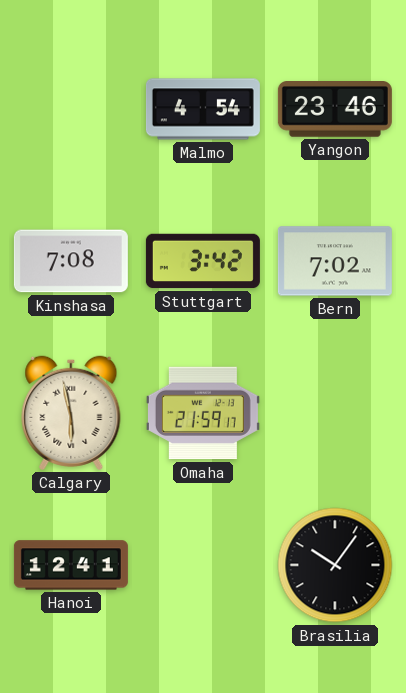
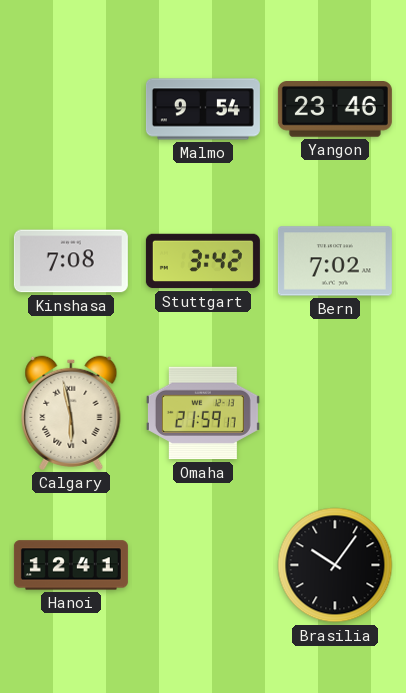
Malmo: 4:54 -> 9:54
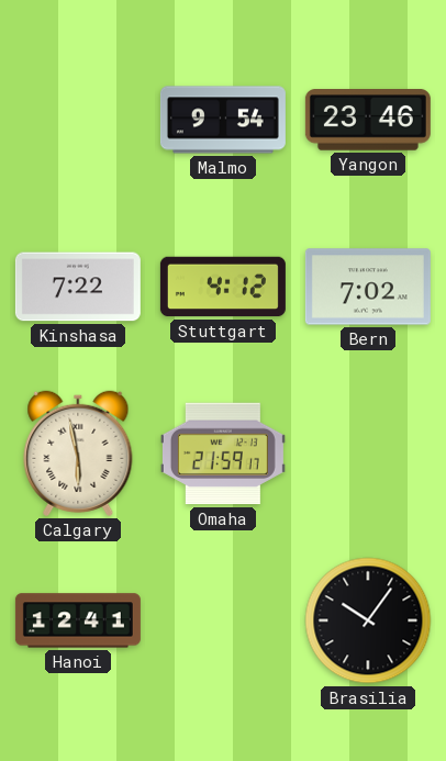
Kinshasa: 7:08 -> 7:22
Stuttgart: 3:42 -> 4:12
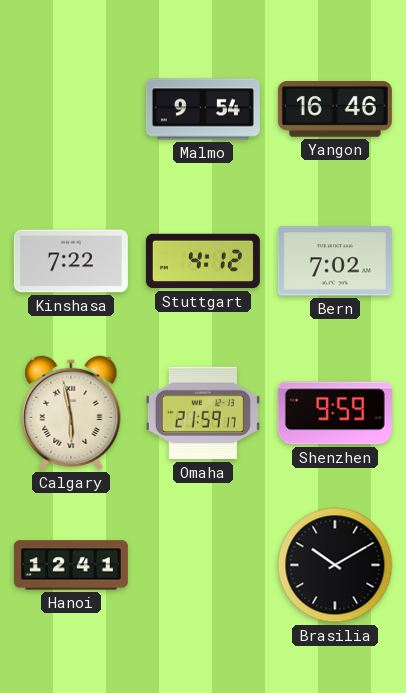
Yangon: 23:46 -> 16:46
Shenzhen: none -> 9:59
Brasilia: 10:06 -> 10:10
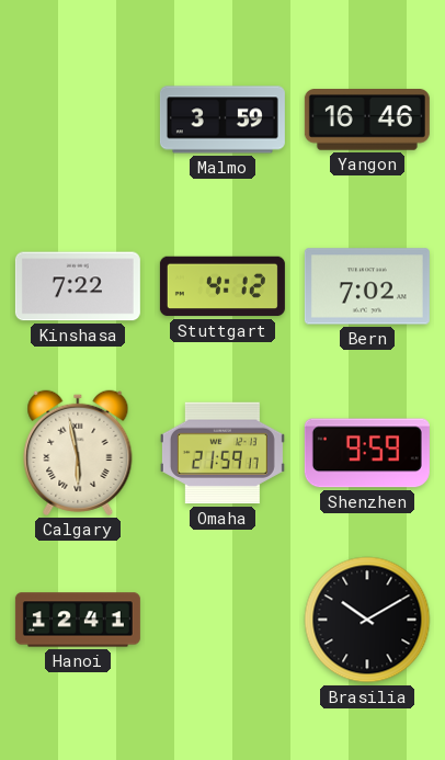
Malmo: 9:54 -> 3:59
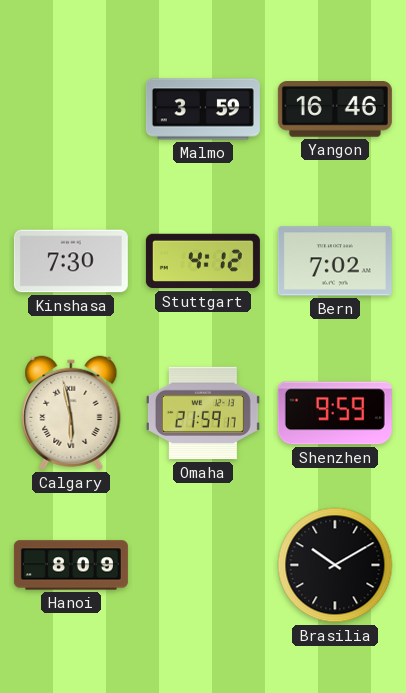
Kinshasa: 7:22 -> 7:30
Hanoi: 12:41 -> 8:09
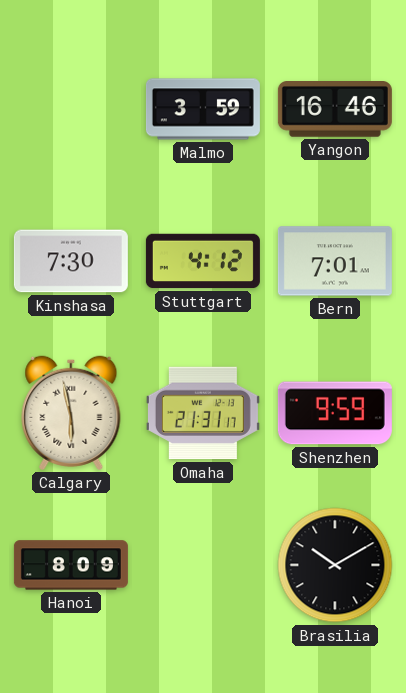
Bern: 7:02 -> 7:01
Omaha: 21:59 -> 21:31
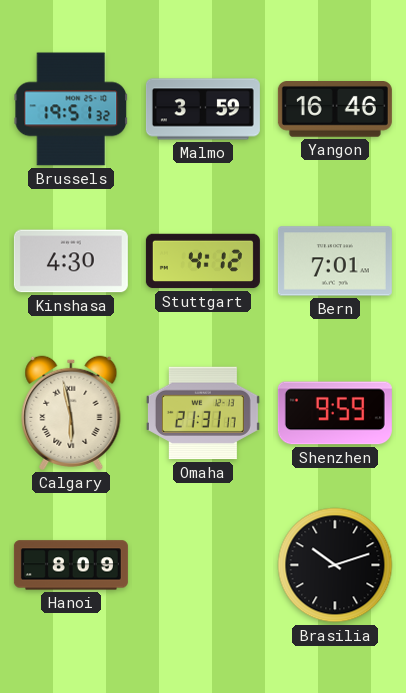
Brussels: none -> 19:51
Kinshasa: 7:30 -> 4:30
Brasilia: 10:10 -> 10:12
